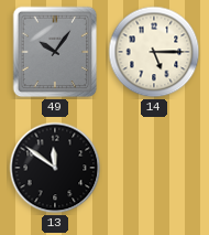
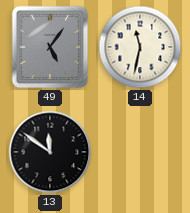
49: 10:06 -> 5:06
14: 5:15 -> 11:32
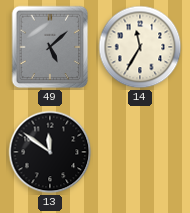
49: 5:06 -> 5:08
14: 11:32 -> 11:35
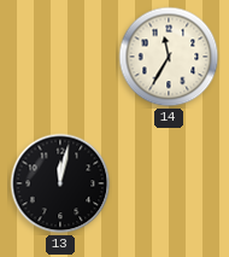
49: 5:08 -> none
13: 11:51 -> 12:02
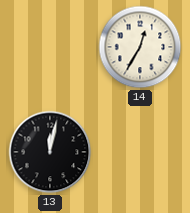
14: 11:35 -> 12:35
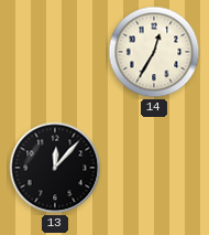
13: 12:02 -> 12:07
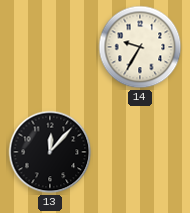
14: 12:35 -> 9:35
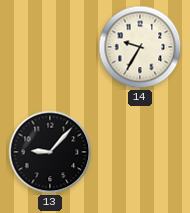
13: 12:07 -> 9:07
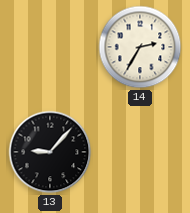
14: 9:35 -> 2:35
